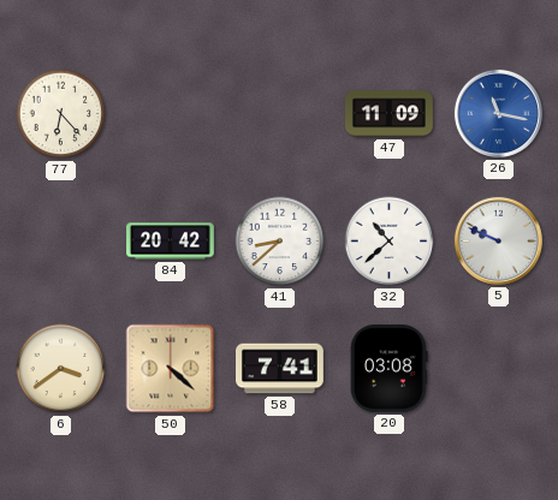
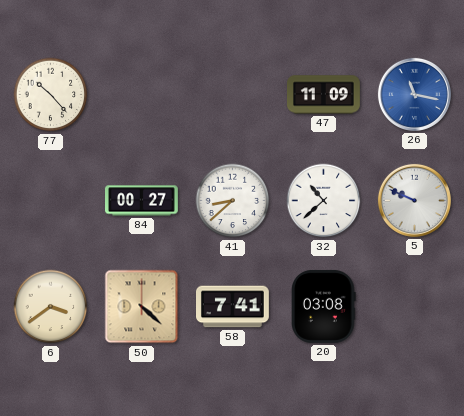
77: 6:23 -> 10:23
84: 20:42 -> 00:27
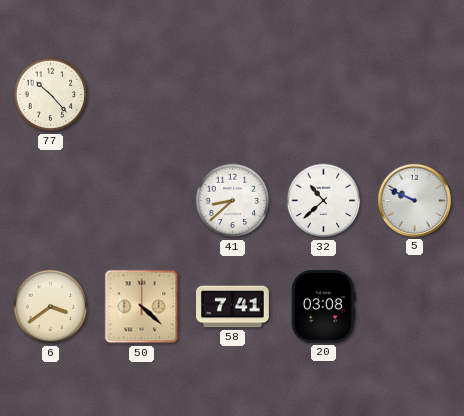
47: 11:09 -> none
26: 11:17 -> none
84: 00:27 -> none
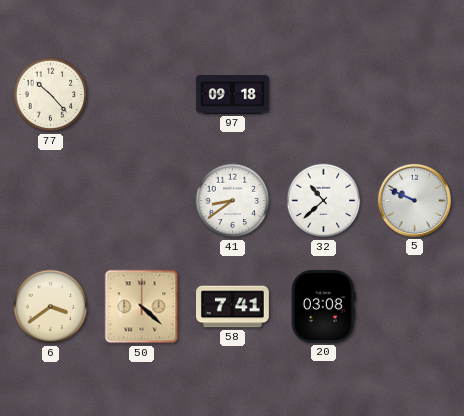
97: none -> 09:18
41: 8:38 -> 8:39
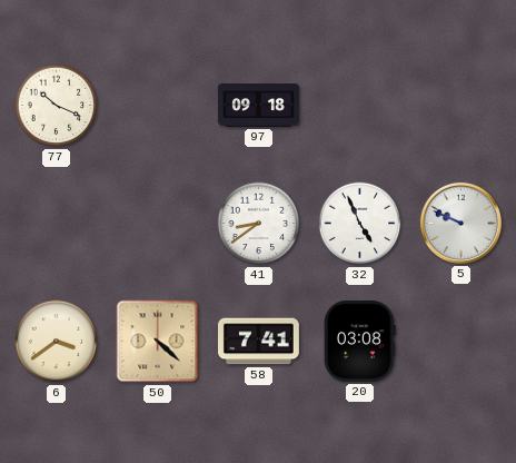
77: 10:23 -> 10:19
32: 10:38 -> 4:56
